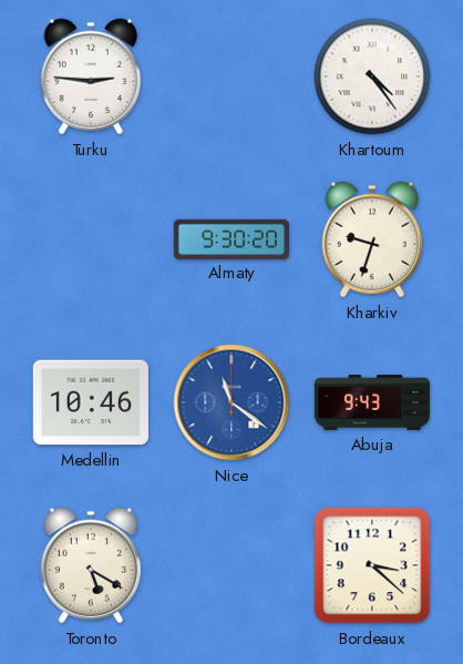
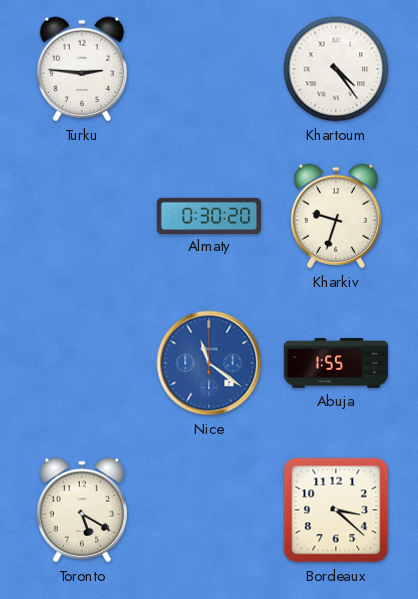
Almaty: 9:30 -> 0:30
Medellin: 10:46 -> none
Abuja: 9:43 -> 1:55
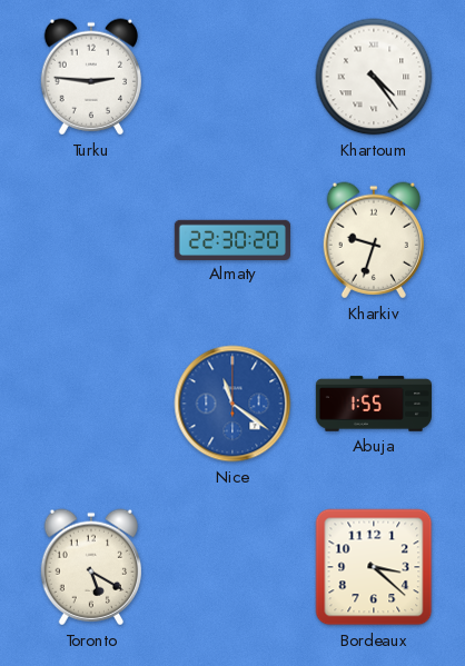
Almaty: 0:30 -> 22:30
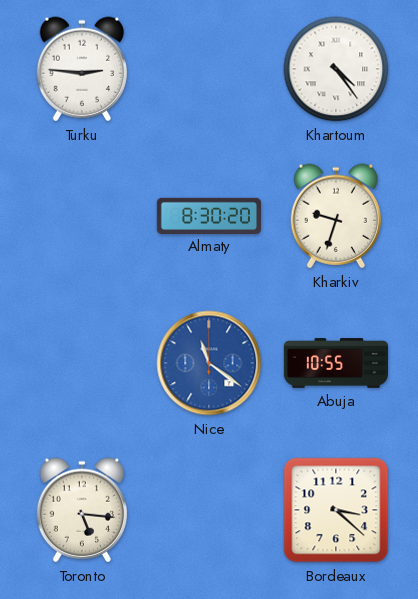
Almaty: 22:30 -> 8:30
Abuja: 1:55 -> 10:55
Toronto: 5:20 -> 5:16
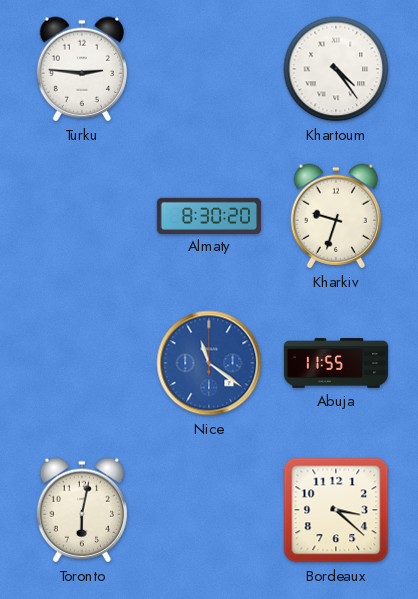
Abuja: 10:55 -> 11:55
Toronto: 5:16 -> 6:02
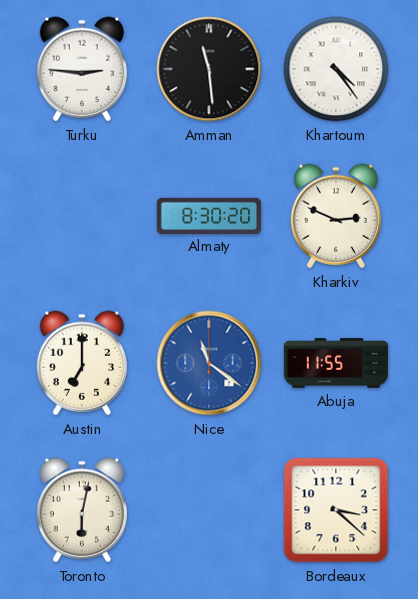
Amman: none -> 11:29
Kharkiv: 9:33 -> 2:49
Austin: none -> 7:00
